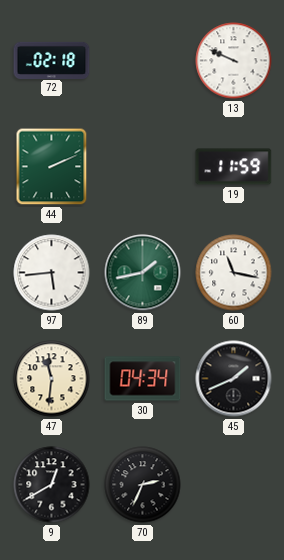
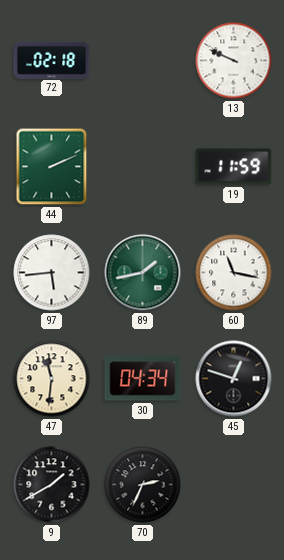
45: 1:41 -> 12:48
9: 12:40 -> 1:40
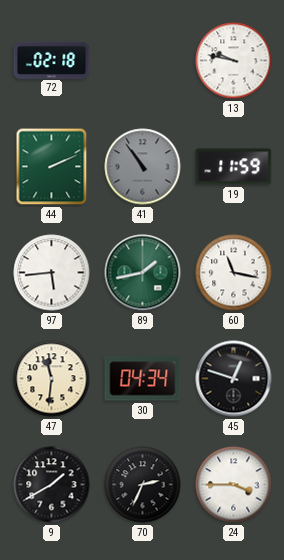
13: 9:49 -> 9:47
41: none -> 10:54
24: none -> 3:45
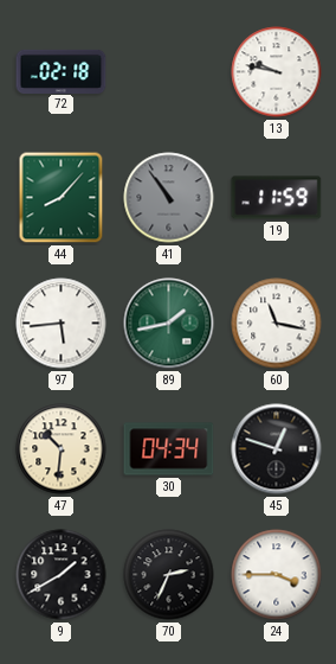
44: 2:11 -> 8:07
47: 11:31 -> 10:31
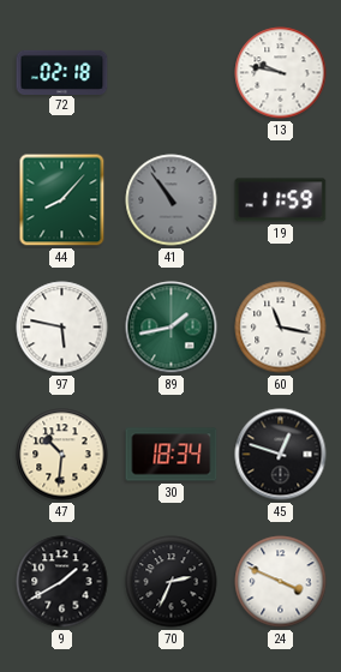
97: 5:44 -> 5:47
30: 04:34 -> 18:34
24: 3:45 -> 3:49
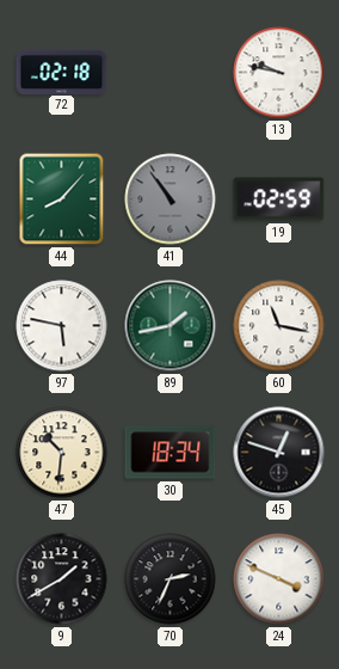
19: 11:59 -> 02:59
